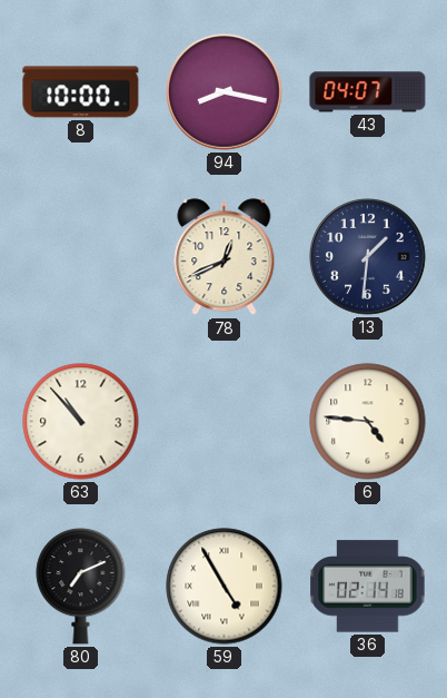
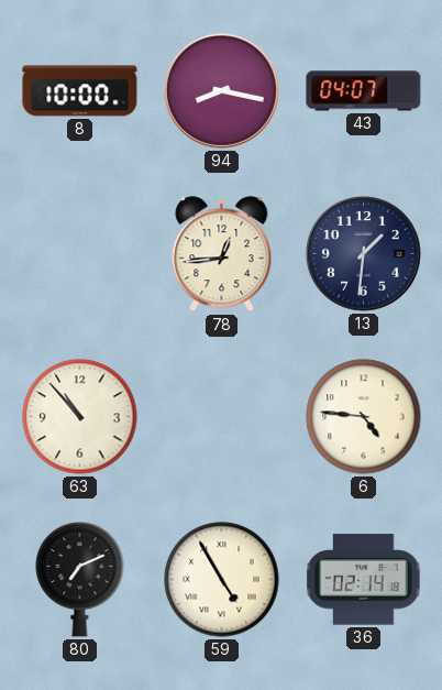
78: 12:41 -> 12:44
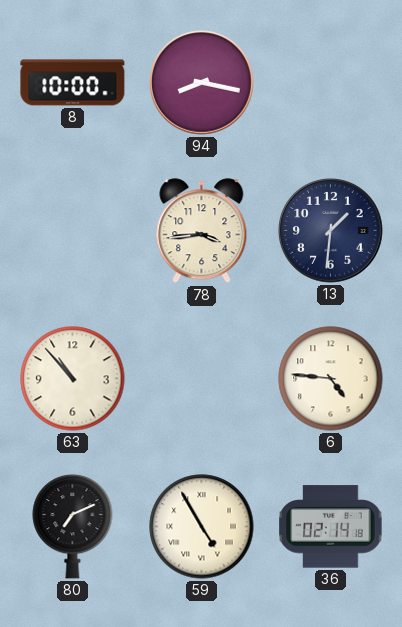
43: 04:07 -> none
78: 12:44 -> 3:44
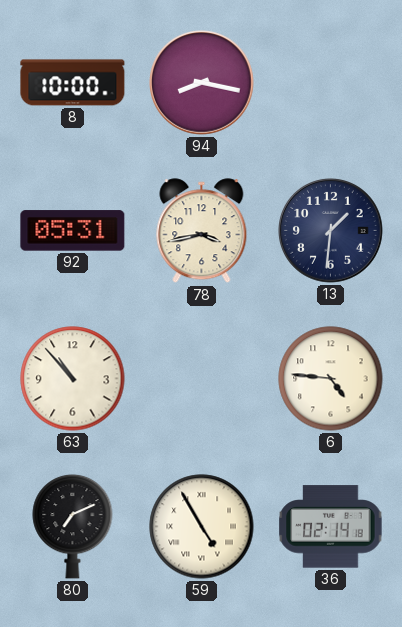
92: none -> 05:31
78: 3:44 -> 3:43
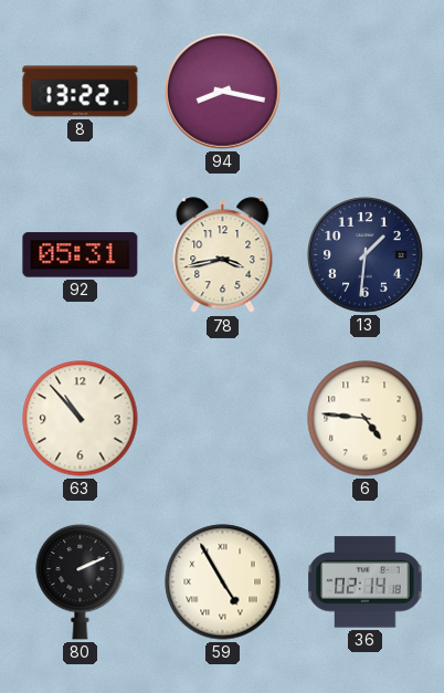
8: 10:00 -> 13:22
80: 7:11 -> 2:11
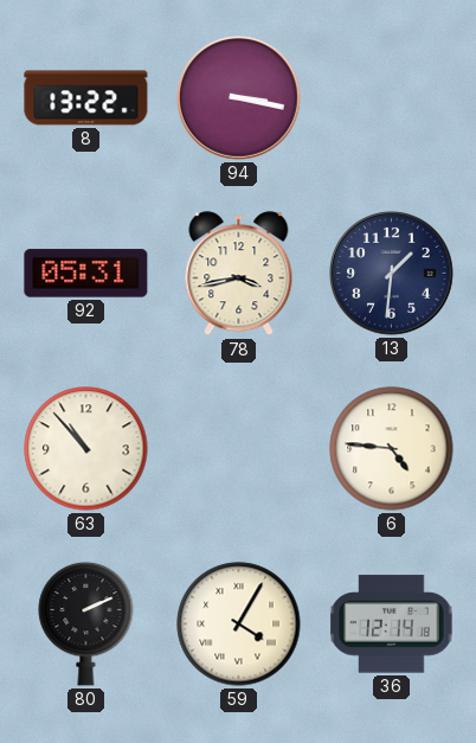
94: 8:17 -> 3:17
59: 4:55 -> 4:05
36: 02:14 -> 12:14
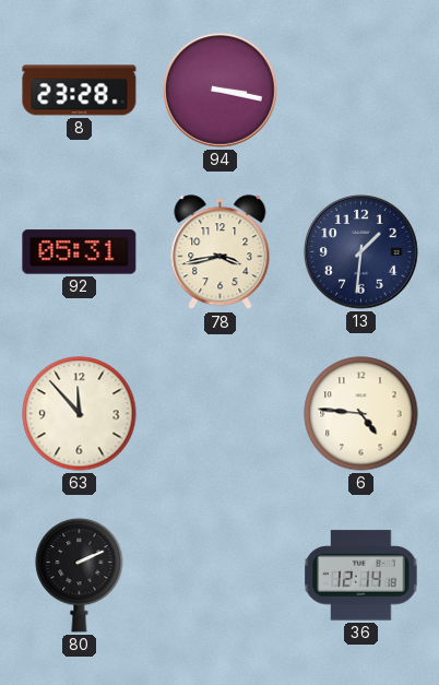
8: 13:22 -> 23:28
63: 10:53 -> 11:53
59: 4:05 -> none
